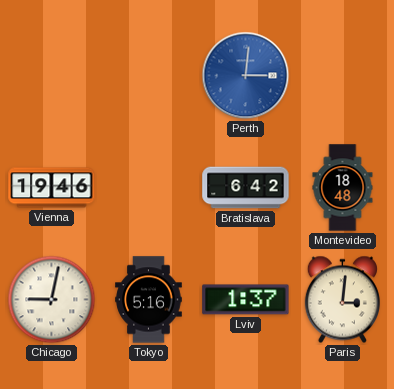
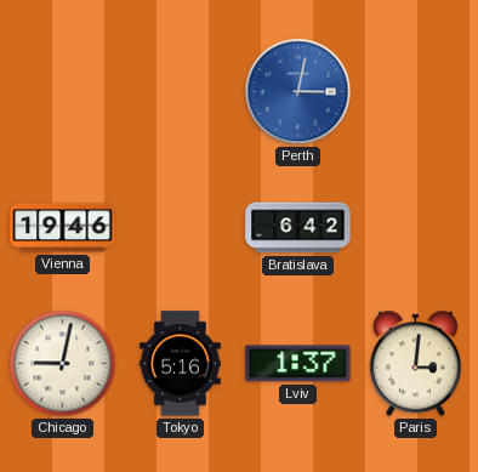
Perth: 3:01 -> 3:02
Montevideo: 18:48 -> none
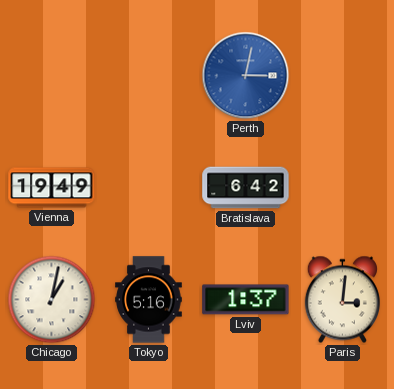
Vienna: 19:46 -> 19:49
Chicago: 9:02 -> 1:02
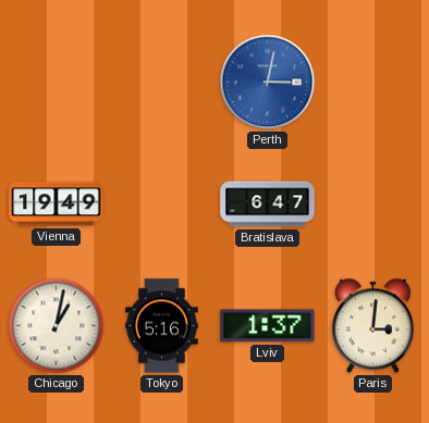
Bratislava: 6:42 -> 6:47
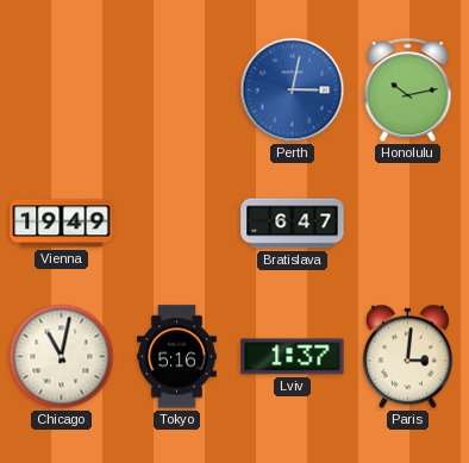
Honolulu: none -> 10:13
Chicago: 1:02 -> 11:02
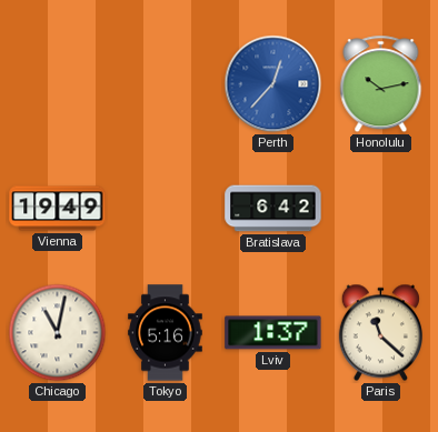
Perth: 3:02 -> 12:37
Bratislava: 6:47 -> 6:42
Paris: 3:01 -> 11:22
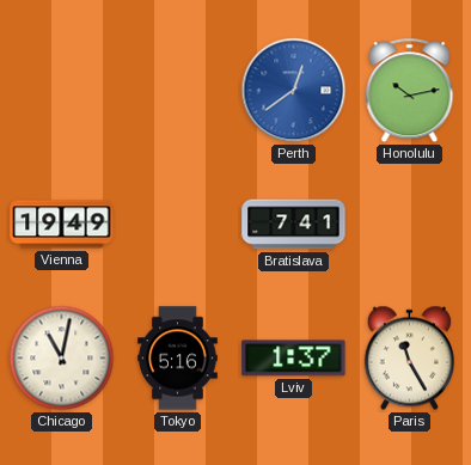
Perth: 12:37 -> 12:39
Bratislava: 6:42 -> 7:41
Paris: 11:22 -> 11:25
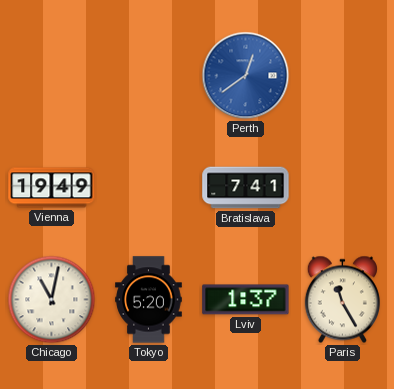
Honolulu: 10:13 -> none
Tokyo: 5:16 -> 5:20
